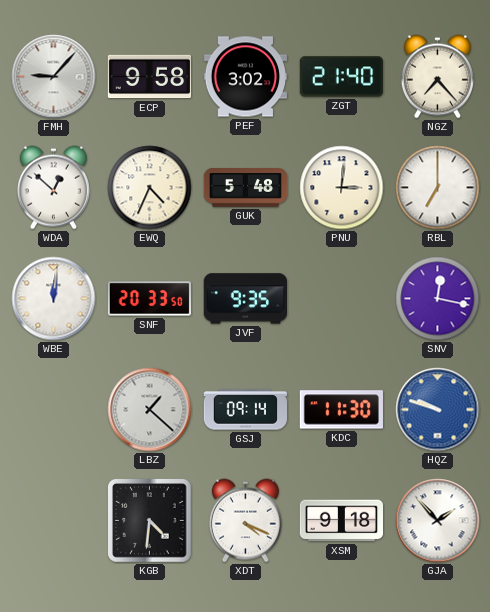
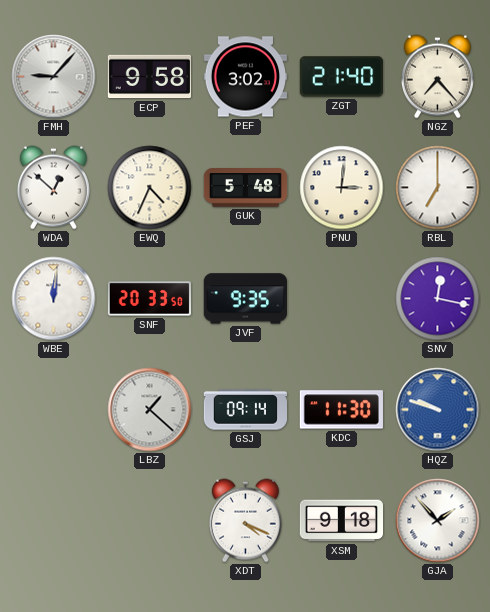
KGB: 4:31 -> none
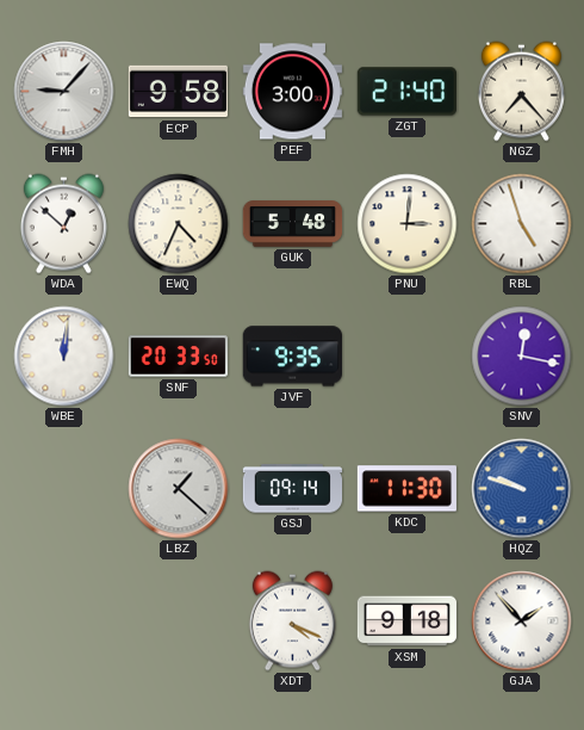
PEF: 3:02 -> 3:00
RBL: 7:00 -> 4:57
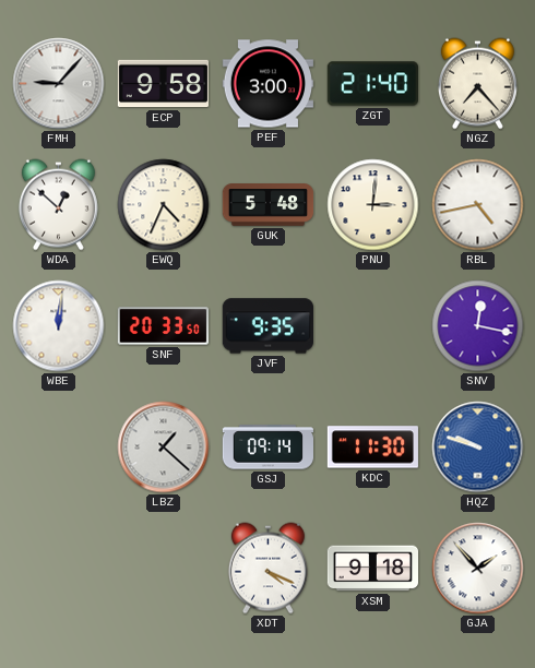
RBL: 4:57 -> 4:43
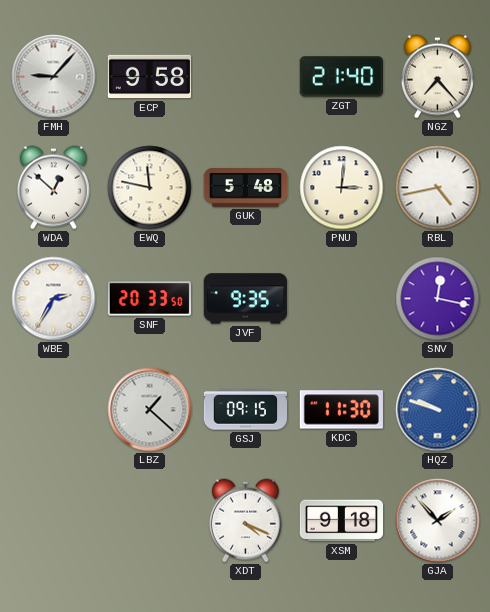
PEF: 3:00 -> none
EWQ: 4:34 -> 11:47
WBE: 12:01 -> 2:35
GSJ: 09:14 -> 09:15
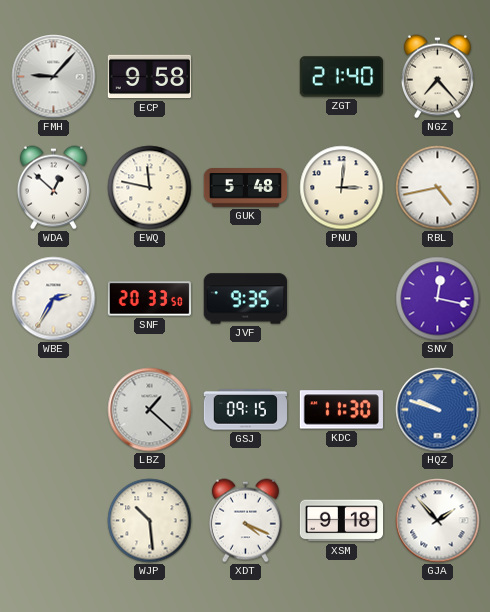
WJP: none -> 10:29
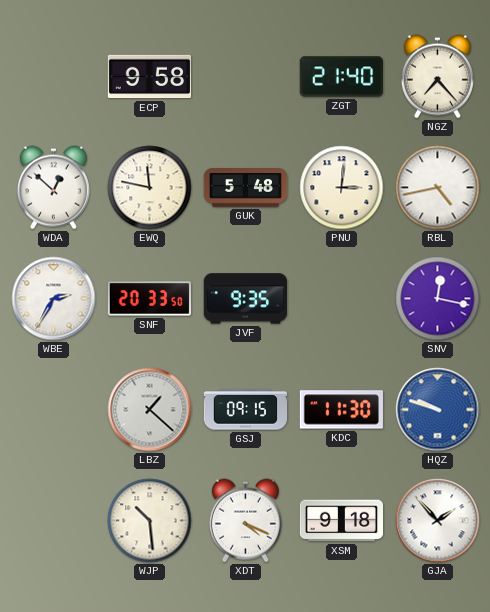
FMH: 9:07 -> none
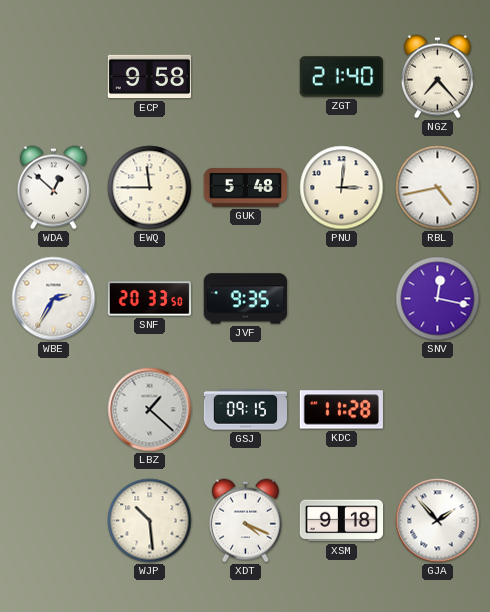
EWQ: 11:47 -> 11:45
KDC: 11:30 -> 11:28
HQZ: 9:48 -> none
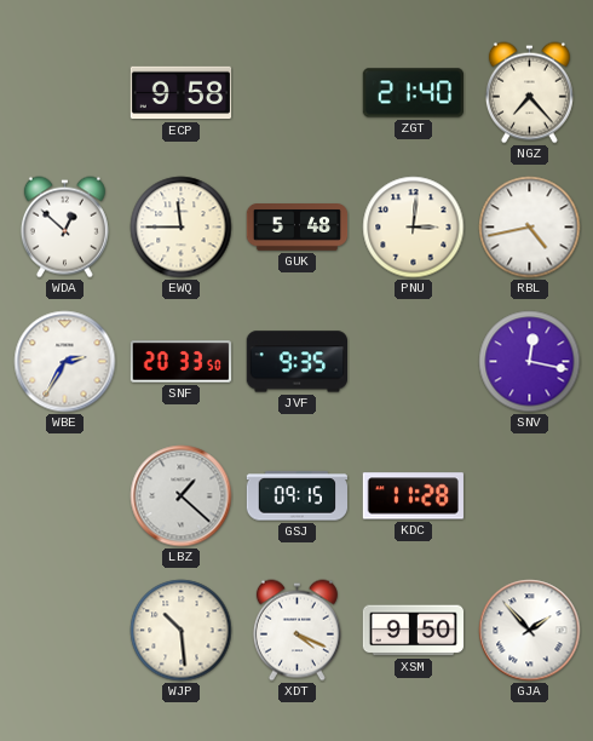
XSM: 9:18 -> 9:50
